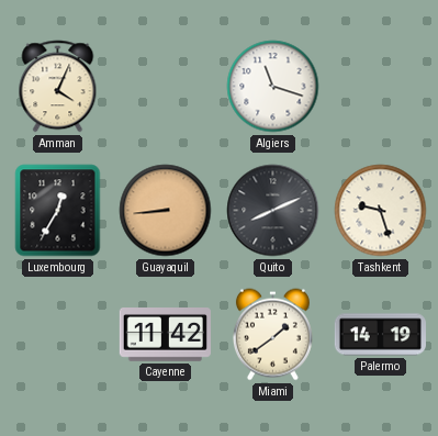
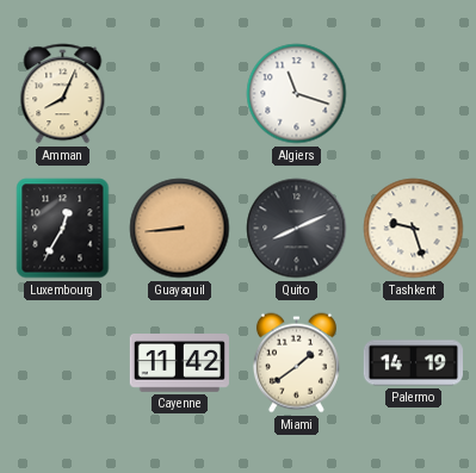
Amman: 4:04 -> 8:04
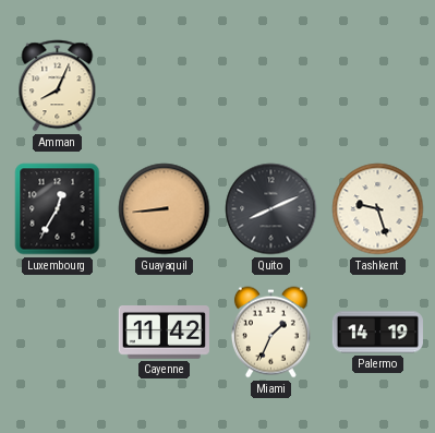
Algiers: 11:18 -> none
Miami: 1:39 -> 1:34
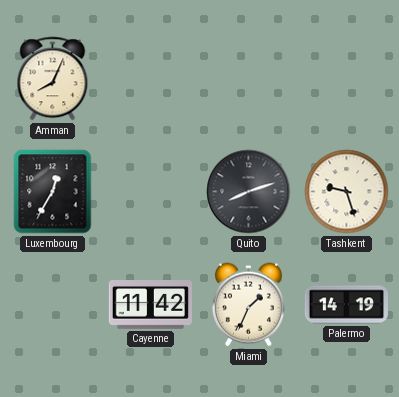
Guayaquil: 8:44 -> none
Quito: 8:11 -> 8:12
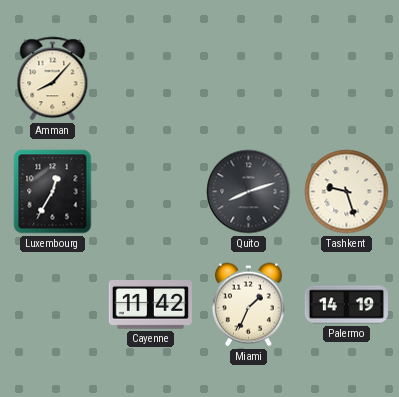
Amman: 8:04 -> 8:07
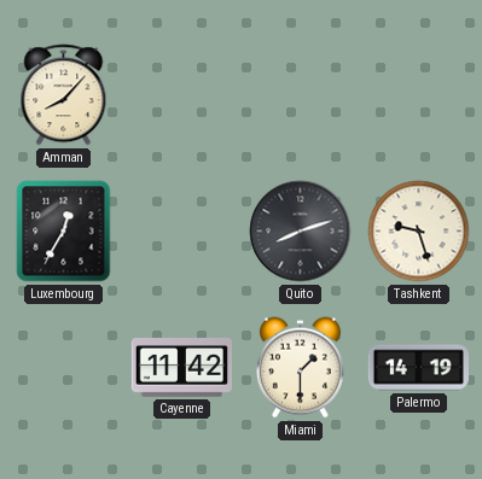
Miami: 1:34 -> 1:30
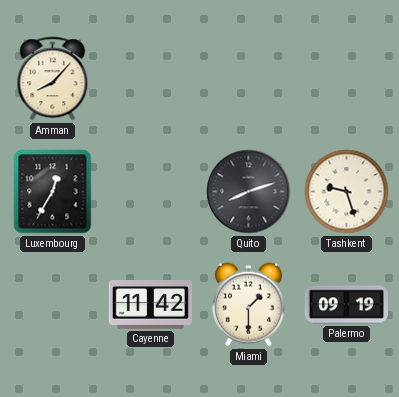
Palermo: 14:19 -> 09:19
